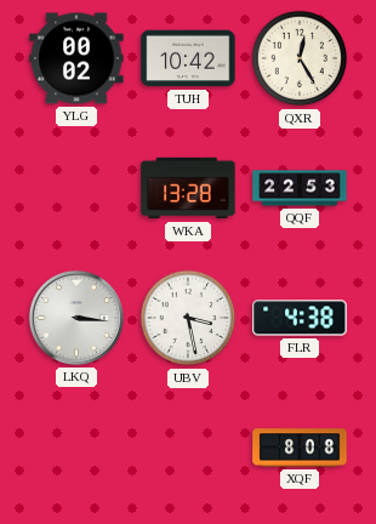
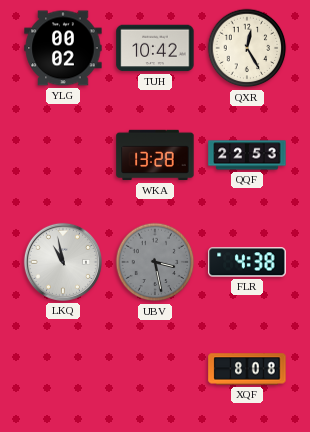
LKQ: 3:16 -> 10:58
UBV dial: white -> grey
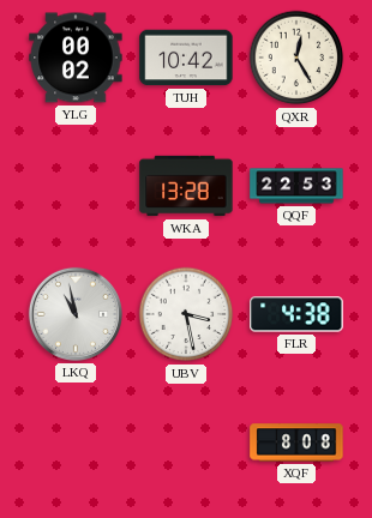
UBV dial: grey -> white
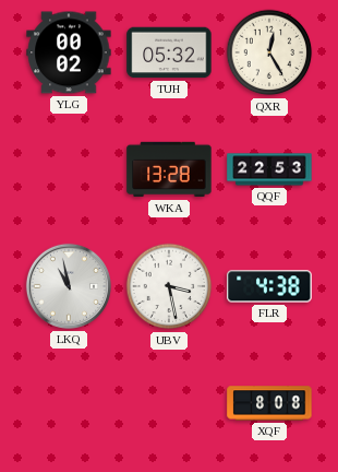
TUH: 10:42 -> 05:32
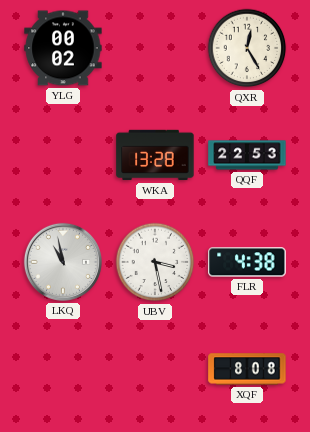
TUH: 05:32 -> none
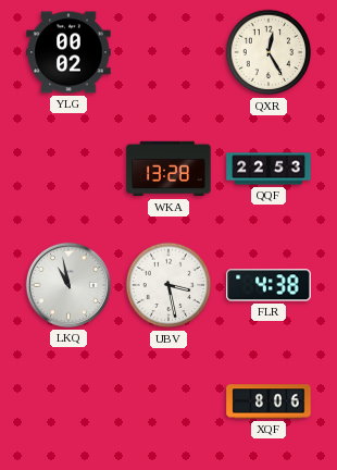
XQF: 8:08 -> 8:06
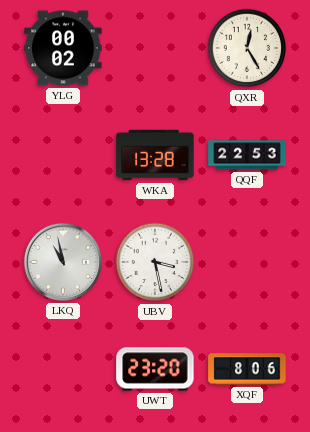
FLR: 4:38 -> none
UWT: none -> 23:20
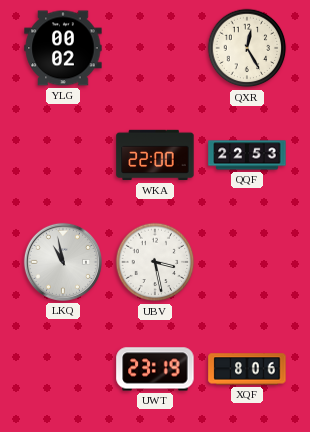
WKA: 13:28 -> 22:00
UWT: 23:20 -> 23:19
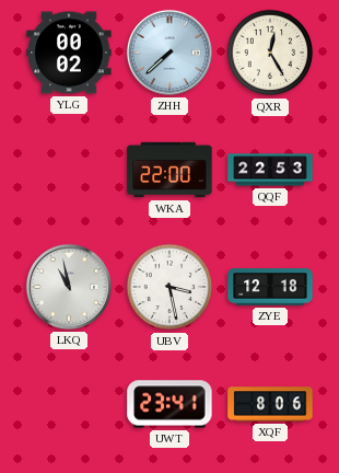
ZHH: none -> 7:38
ZYE: none -> 12:18
UWT: 23:19 -> 23:41
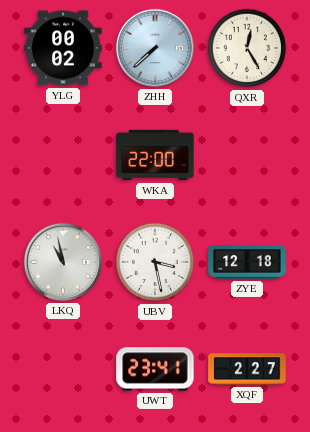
QQF: 22:53 -> none
XQF: 8:06 -> 2:27
